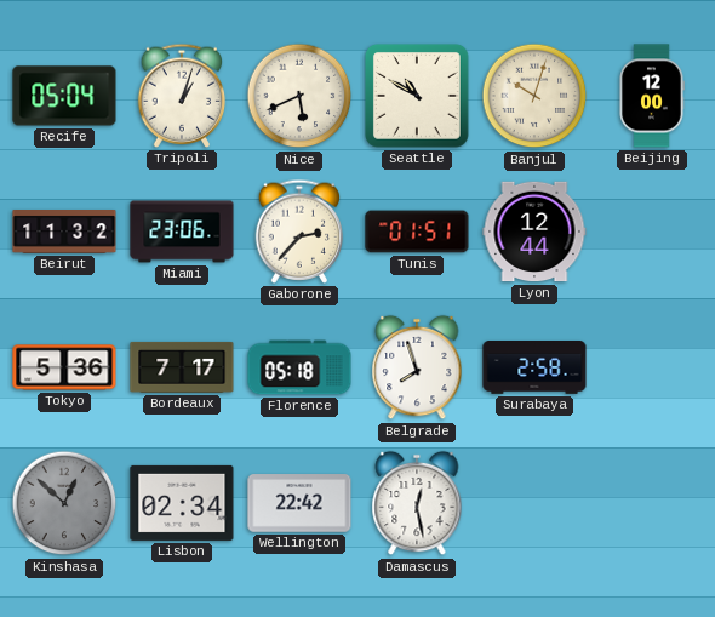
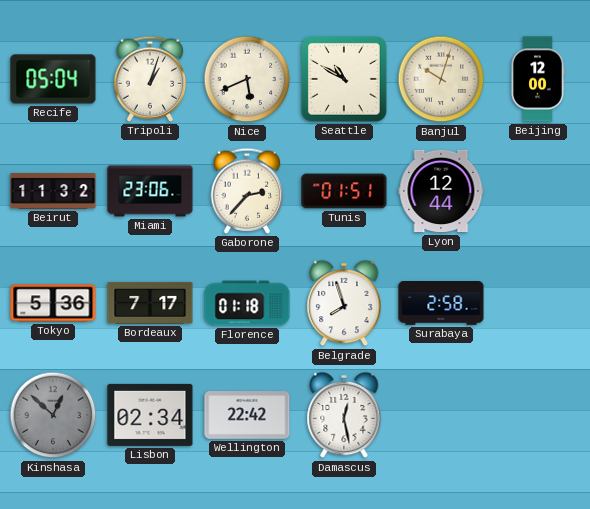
Florence: 05:18 -> 01:18
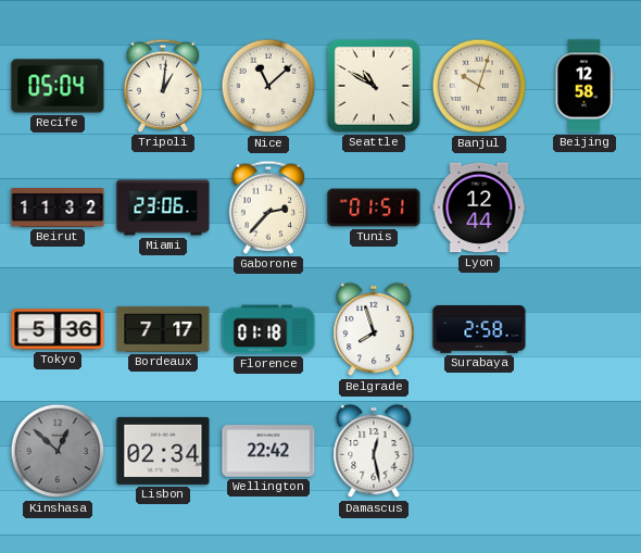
Tripoli: 1:03 -> 1:01
Nice: 5:41 -> 11:08
Beijing: 12:00 -> 12:58
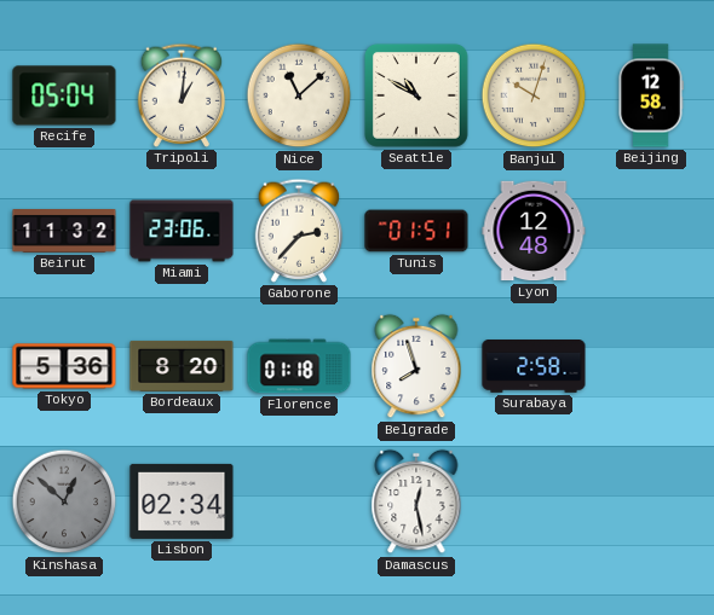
Lyon: 12:44 -> 12:48
Bordeaux: 7:17 -> 8:20
Wellington: 22:42 -> none
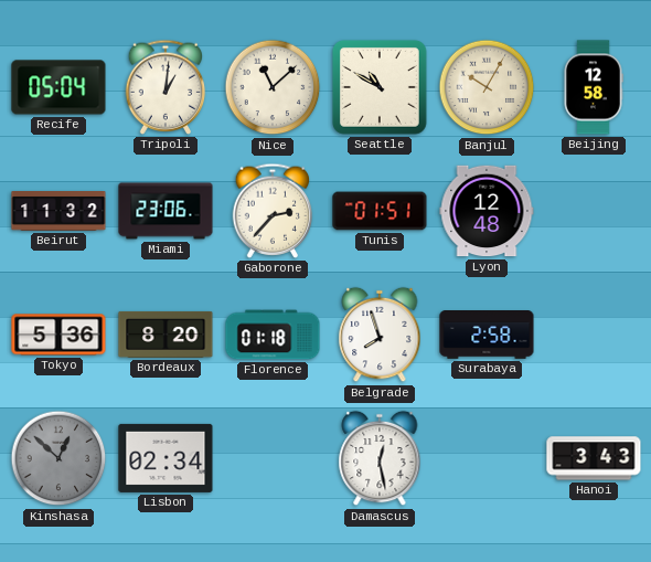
Banjul: 10:03 -> 10:05
Hanoi: none -> 3:43
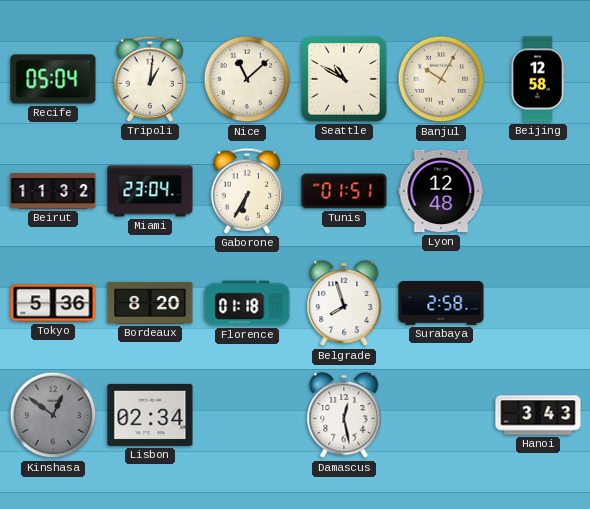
Miami: 23:06 -> 23:04
Gaborone: 2:37 -> 6:35
Kinshasa: 12:52 -> 12:51
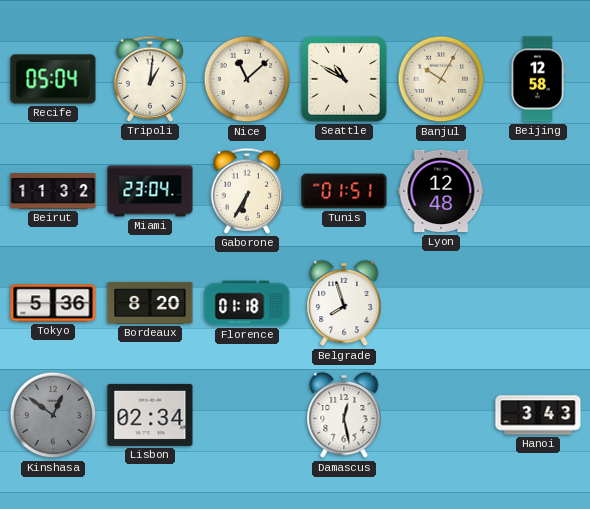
Surabaya: 2:58 -> none
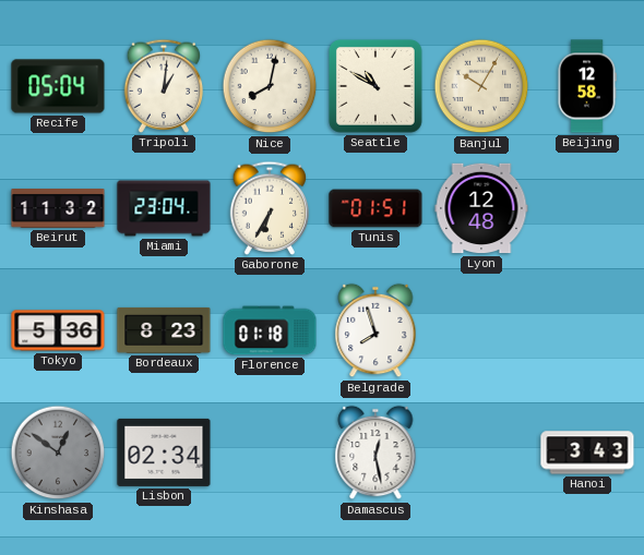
Nice: 11:08 -> 8:02
Bordeaux: 8:20 -> 8:23
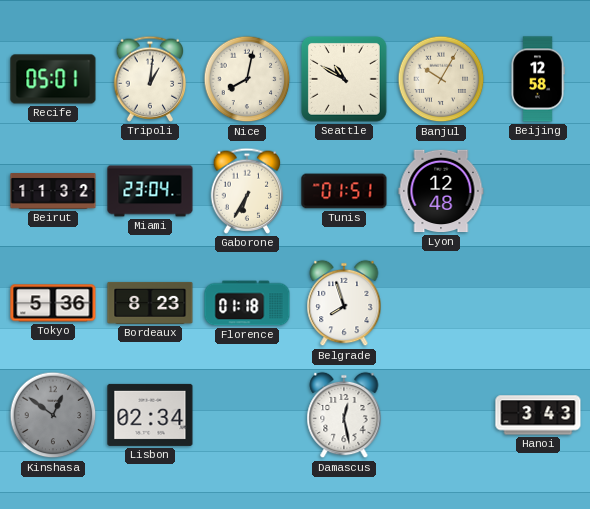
Recife: 05:04 -> 05:01
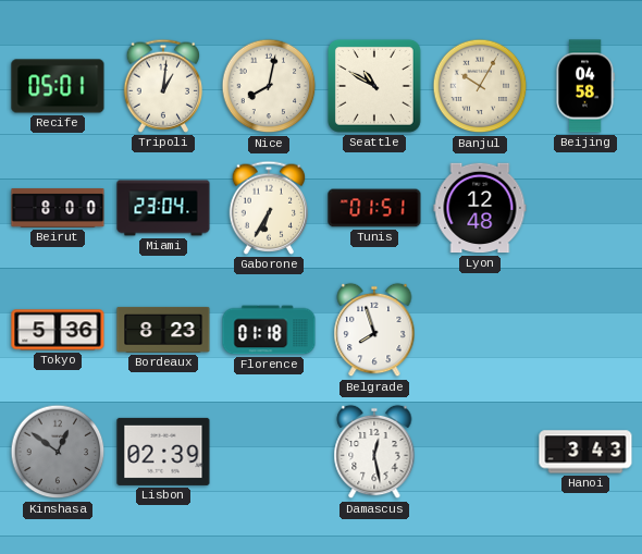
Beijing: 12:58 -> 04:58
Beirut: 11:32 -> 8:00
Lisbon: 02:34 -> 02:39
